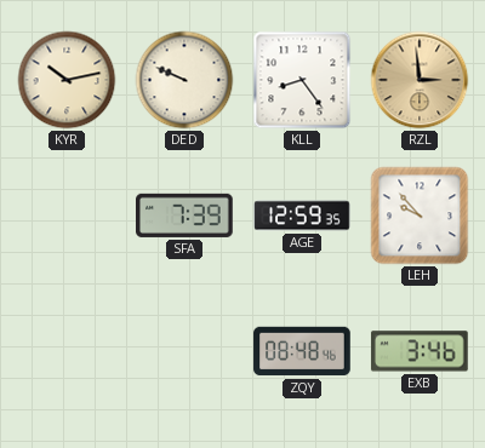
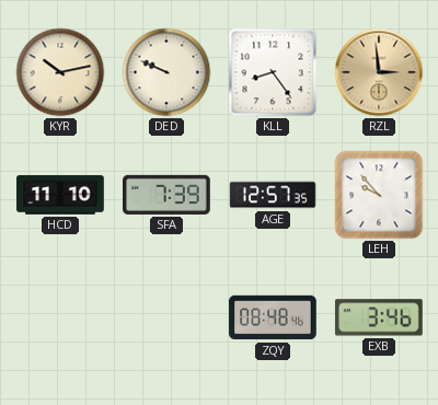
HCD: none -> 11:10
AGE: 12:59 -> 12:57
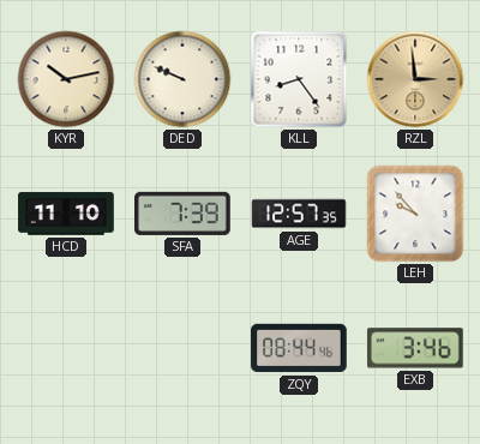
ZQY: 08:48 -> 08:44
